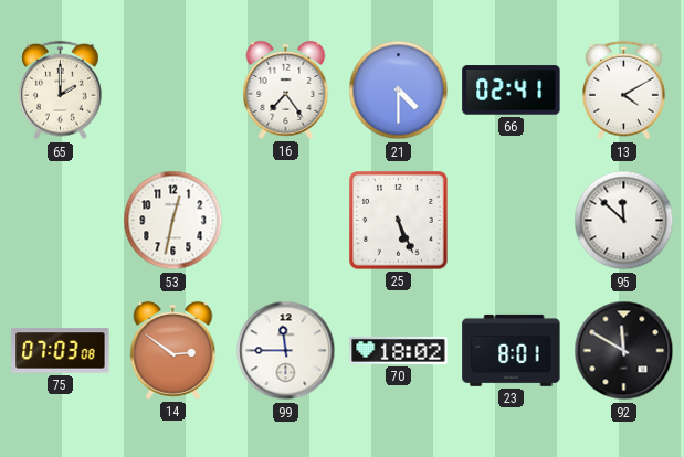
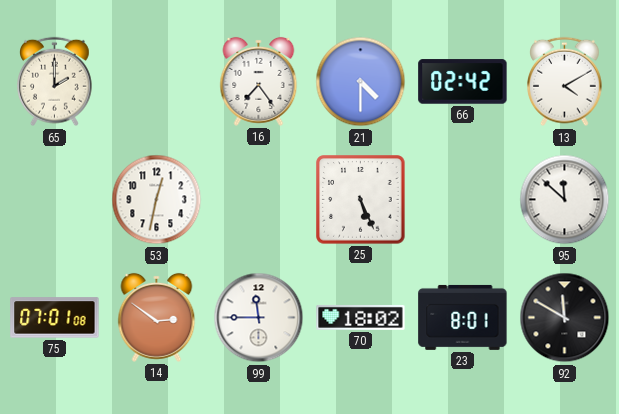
66: 02:41 -> 02:42
75: 07:03 -> 07:01
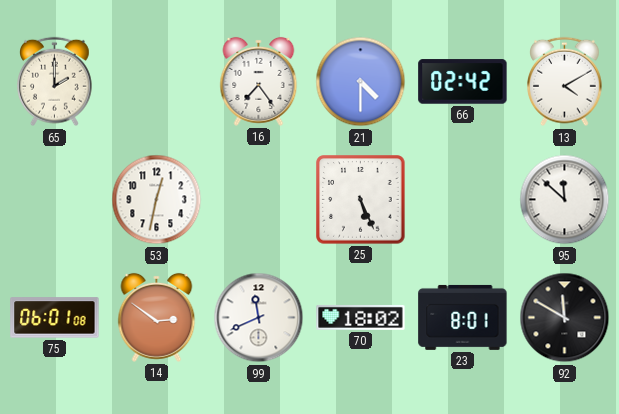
75: 07:01 -> 06:01
99: 11:45 -> 11:41
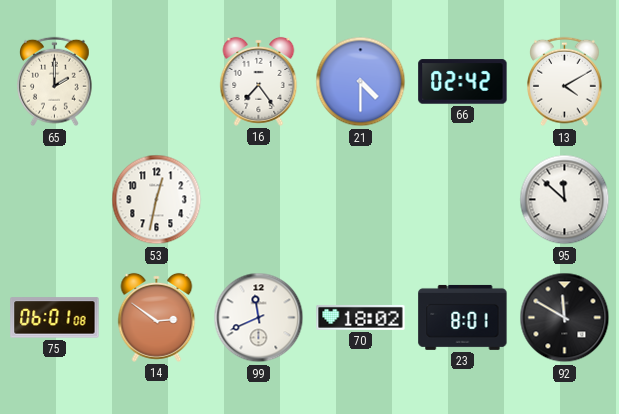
25: 5:26 -> none
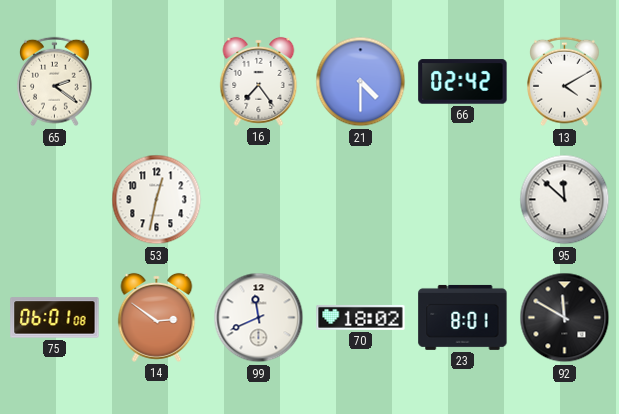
65: 2:00 -> 2:21
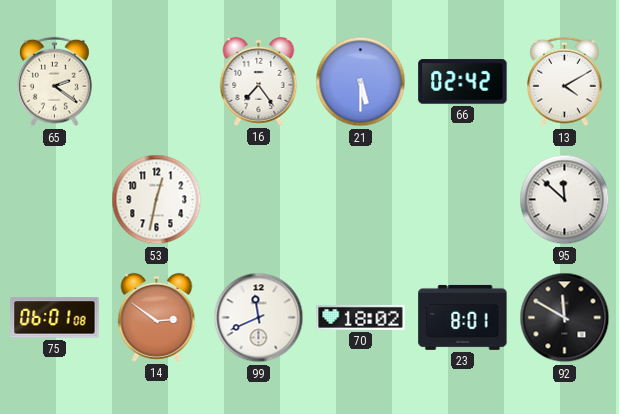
21: 4:30 -> 5:30
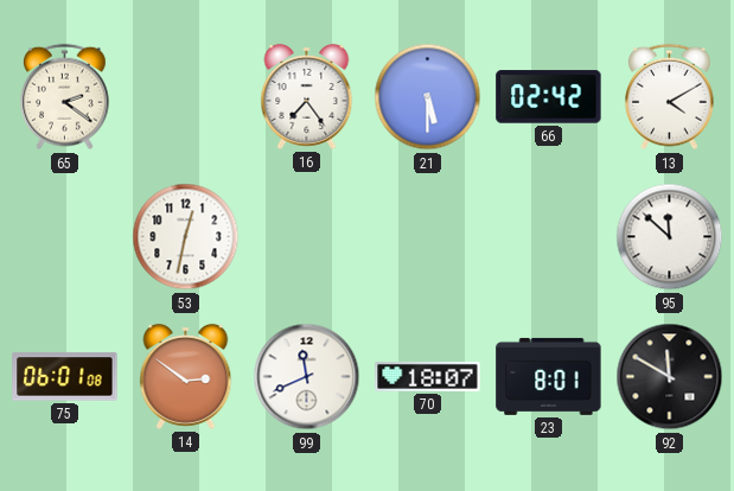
70: 18:02 -> 18:07
